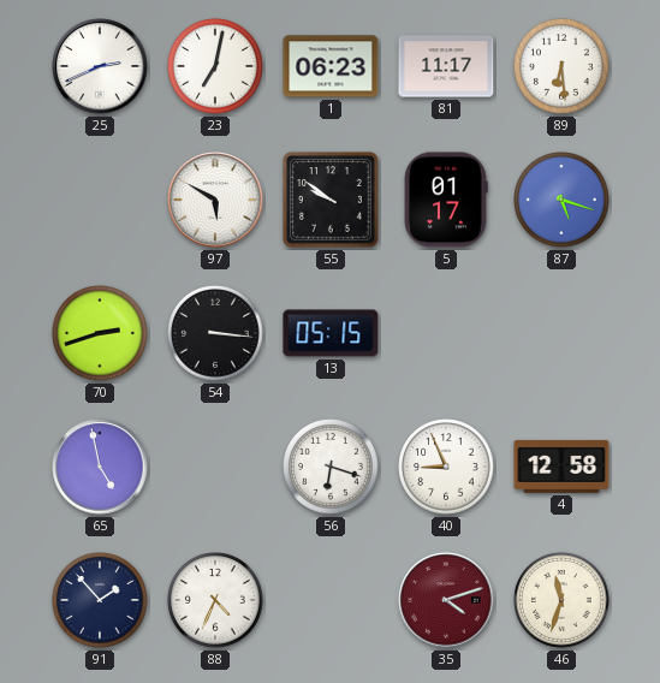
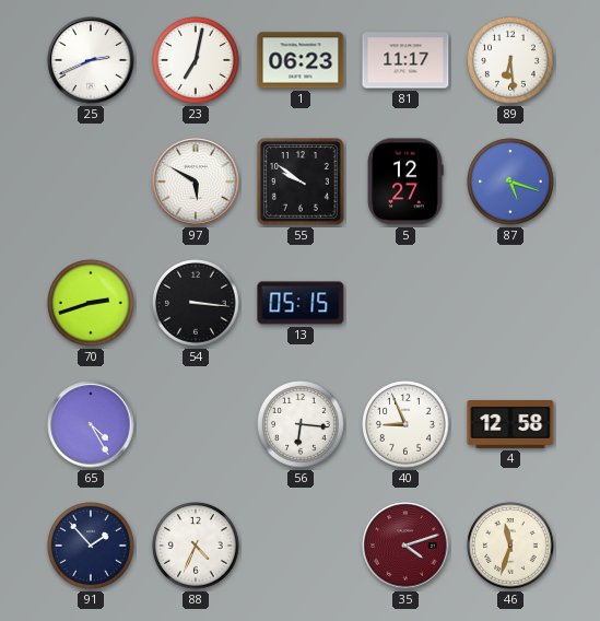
5: 01:17 -> 12:27
65: 4:58 -> 4:25
56: 6:18 -> 6:16
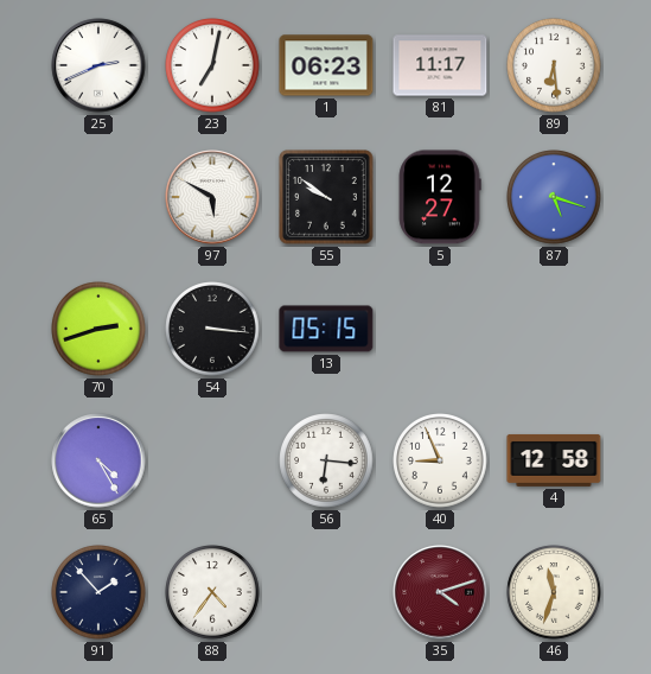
88: 4:34 -> 4:36
